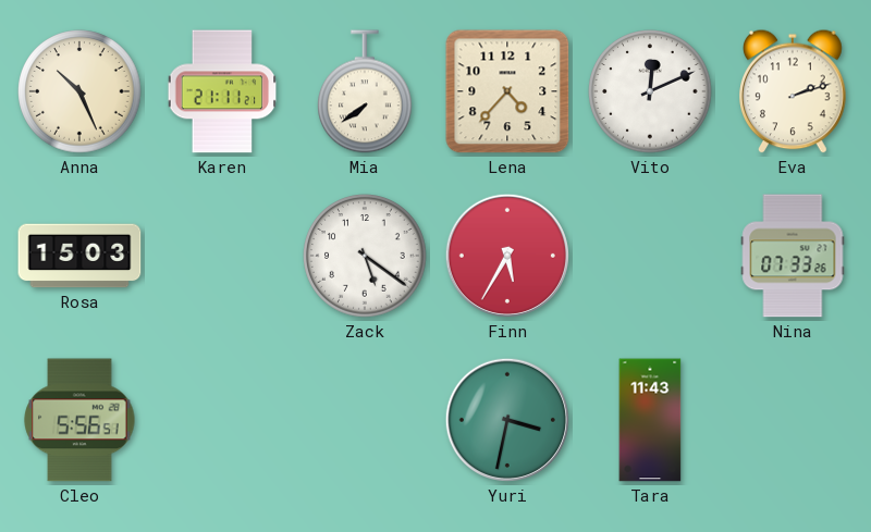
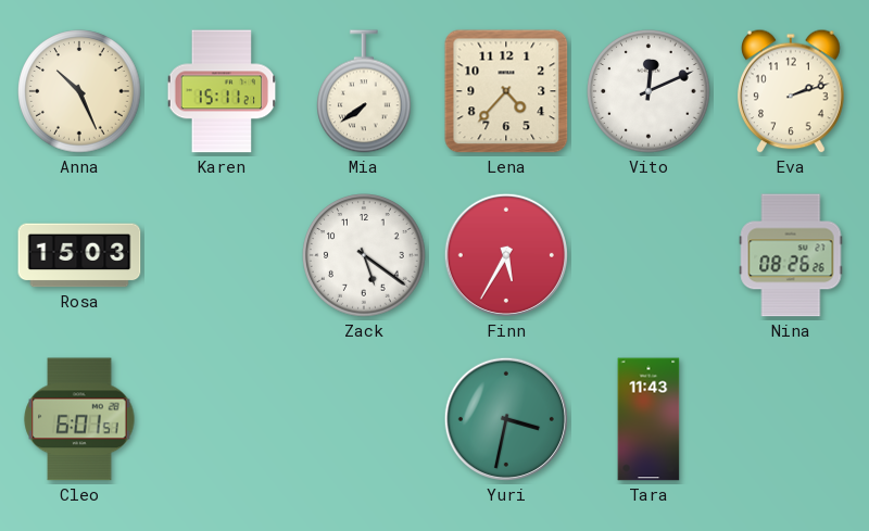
Karen: 21:11 -> 15:11
Nina: 07:33 -> 08:26
Cleo: 5:56 -> 6:01
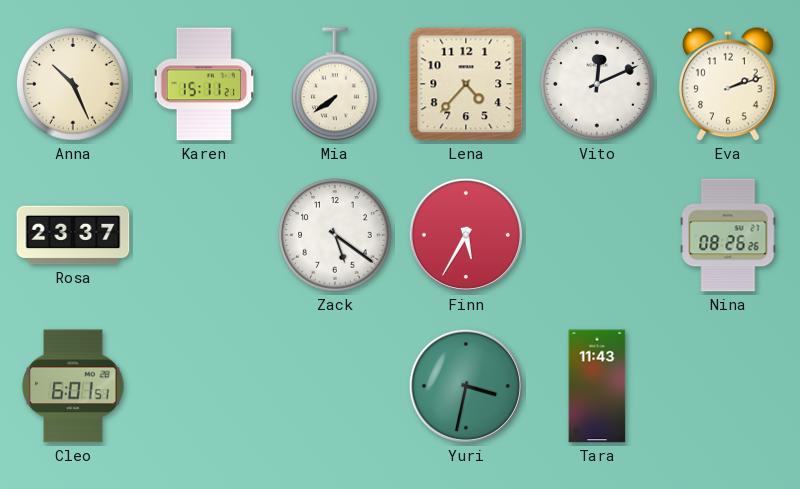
Rosa: 15:03 -> 23:37
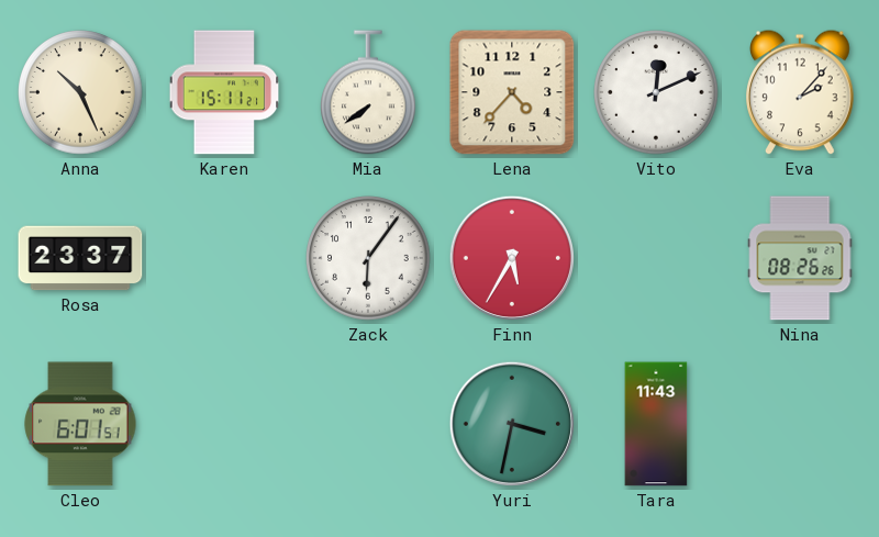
Eva: 2:12 -> 2:07
Zack: 5:21 -> 6:06
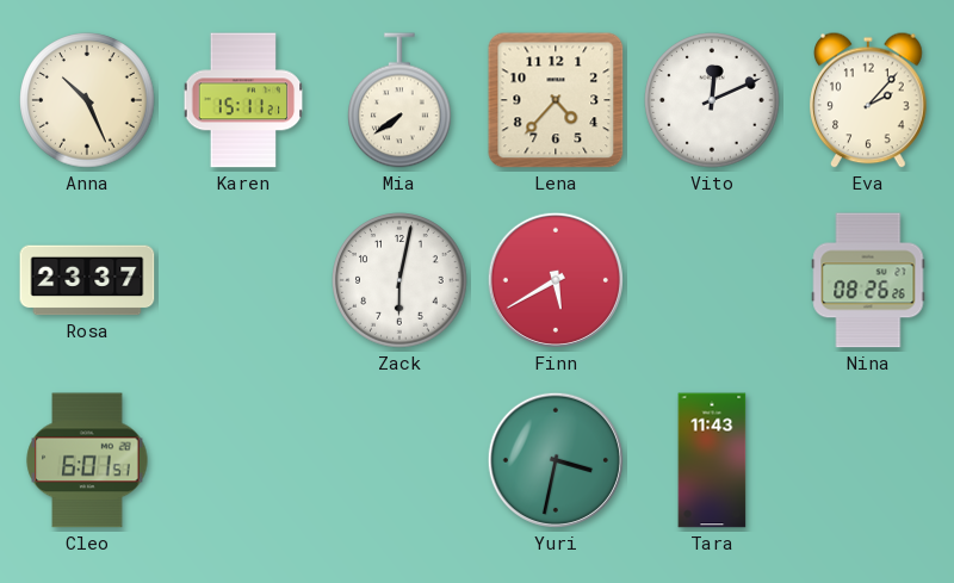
Zack: 6:06 -> 6:02
Finn: 5:35 -> 5:40
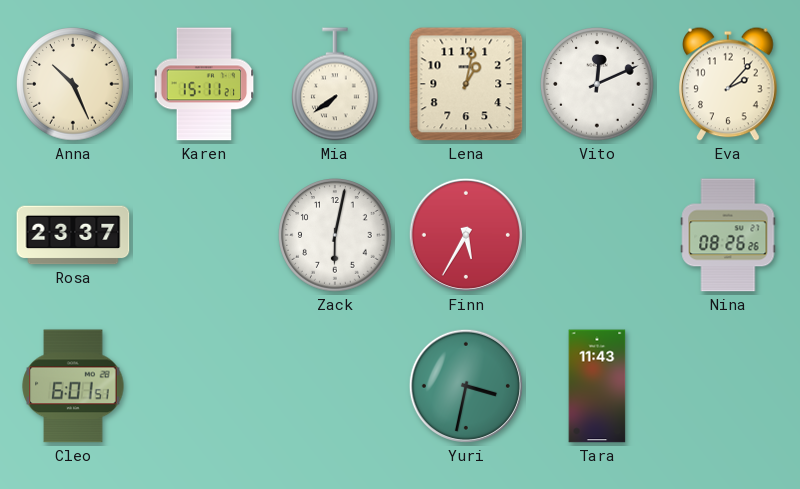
Lena: 4:37 -> 1:02
Finn: 5:40 -> 5:35
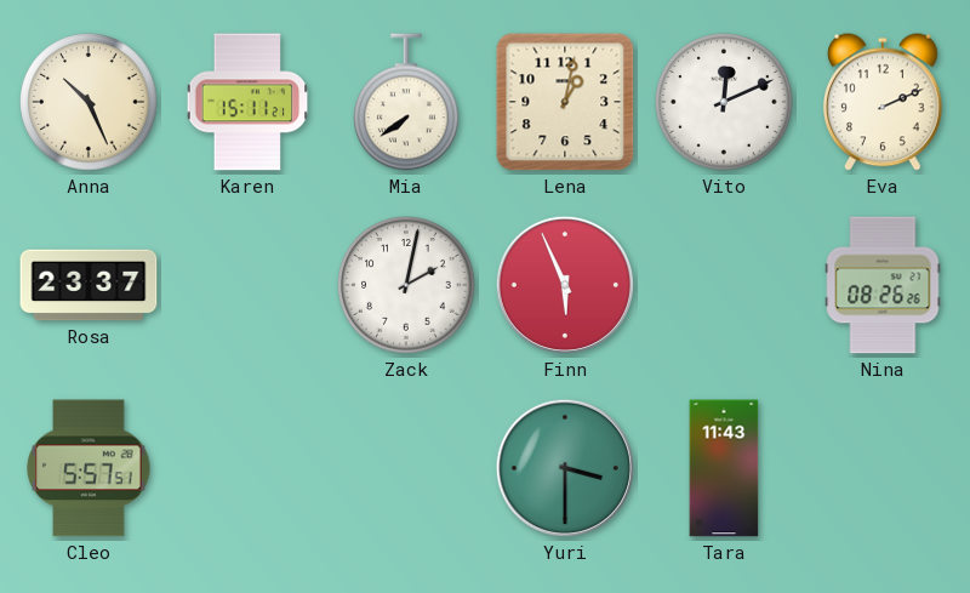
Eva: 2:07 -> 2:11
Zack: 6:02 -> 2:02
Finn: 5:35 -> 5:56
Cleo: 6:01 -> 5:57
Yuri: 3:32 -> 3:30
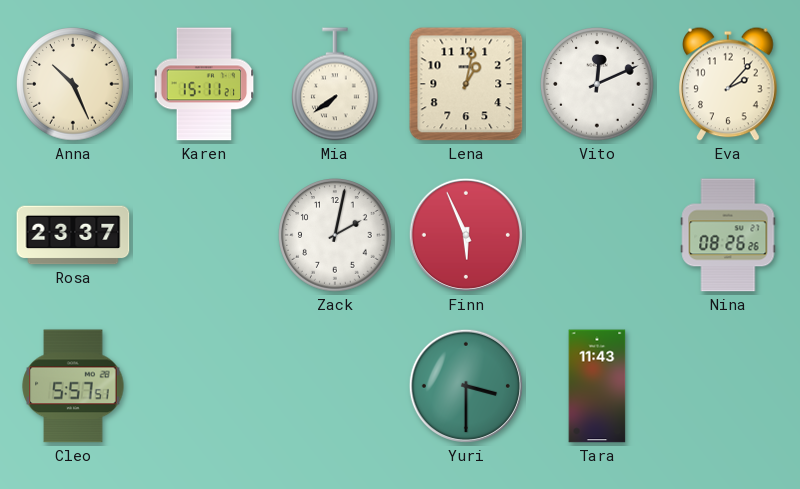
Eva: 2:11 -> 2:07
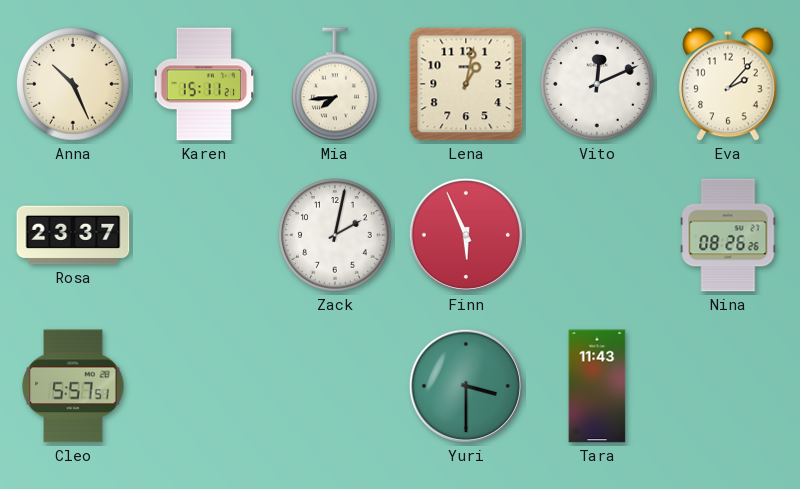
Mia: 7:39 -> 7:44
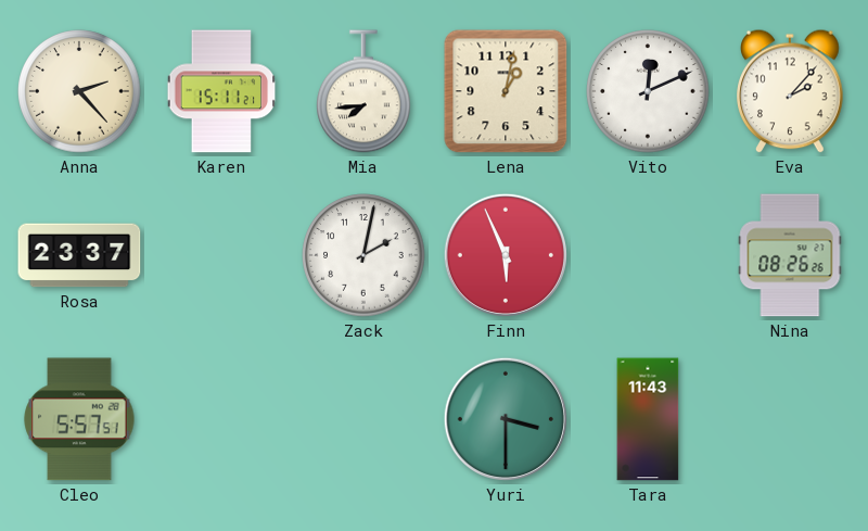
Anna: 10:26 -> 2:23
